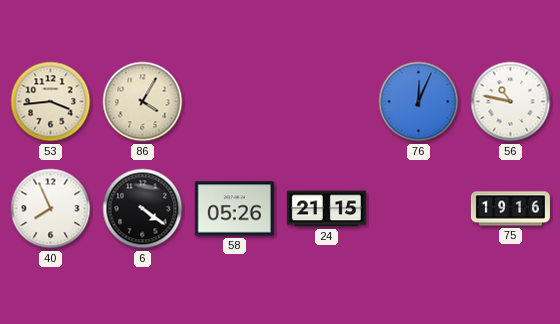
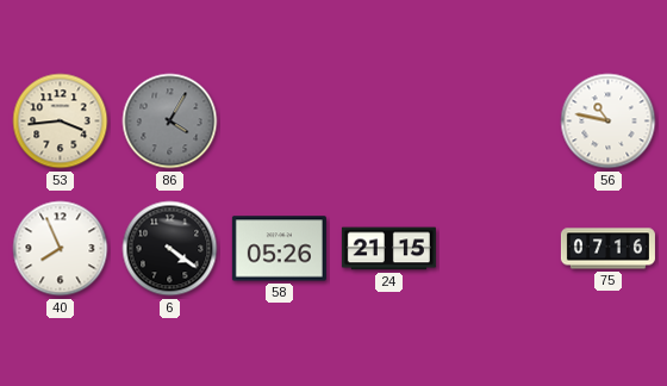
86 dial: cream -> grey
76: 12:04 -> none
75: 19:16 -> 07:16
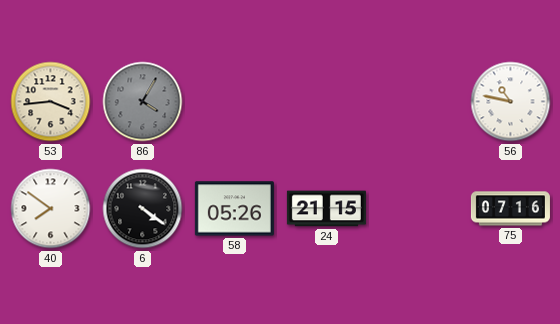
40: 7:56 -> 7:51
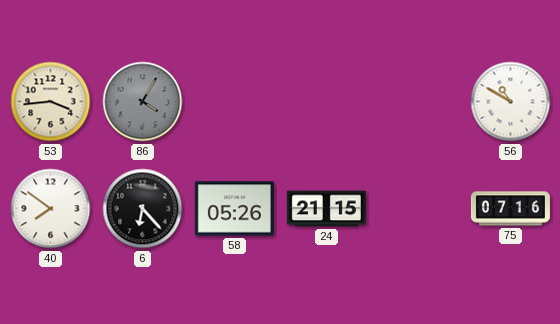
56: 10:47 -> 10:50
6: 4:21 -> 6:23
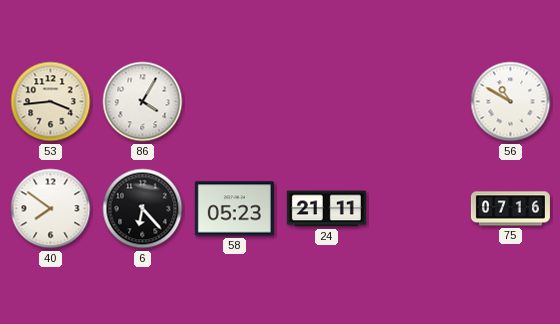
86 dial: grey -> white
58: 05:26 -> 05:23
24: 21:15 -> 21:11
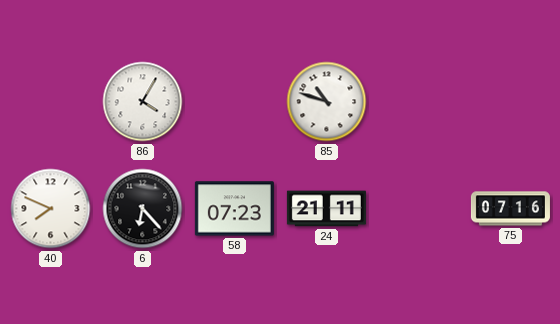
53: 3:44 -> none
85: none -> 10:48
56: 10:50 -> none
40: 7:51 -> 7:49
58: 05:23 -> 07:23
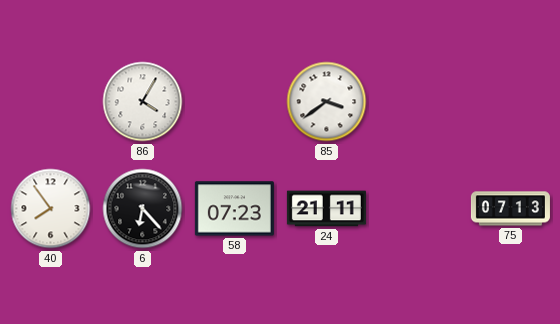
85: 10:48 -> 3:39
40: 7:49 -> 7:54
75: 07:16 -> 07:13
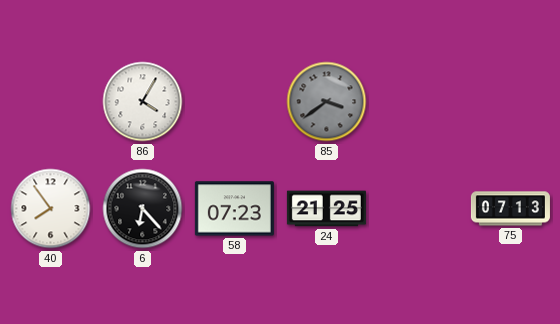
85 dial: white -> grey
24: 21:11 -> 21:25
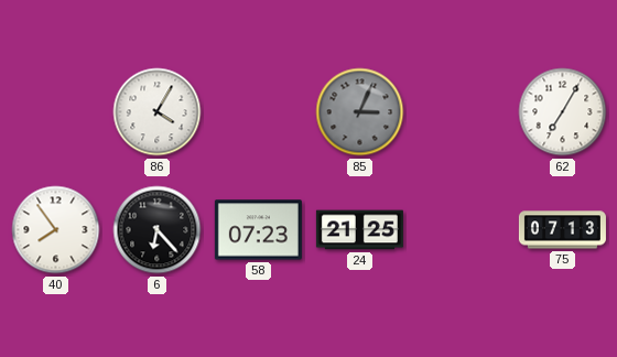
85: 3:39 -> 3:04
62: none -> 7:05
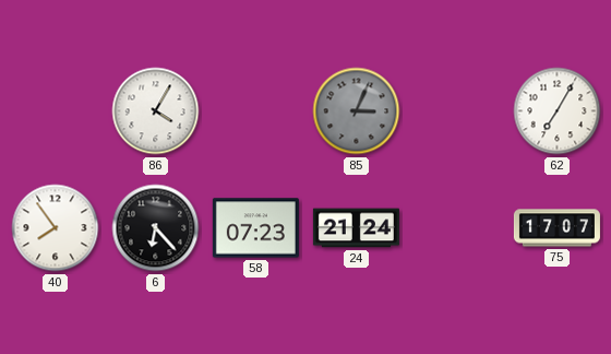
24: 21:25 -> 21:24
75: 07:13 -> 17:07
